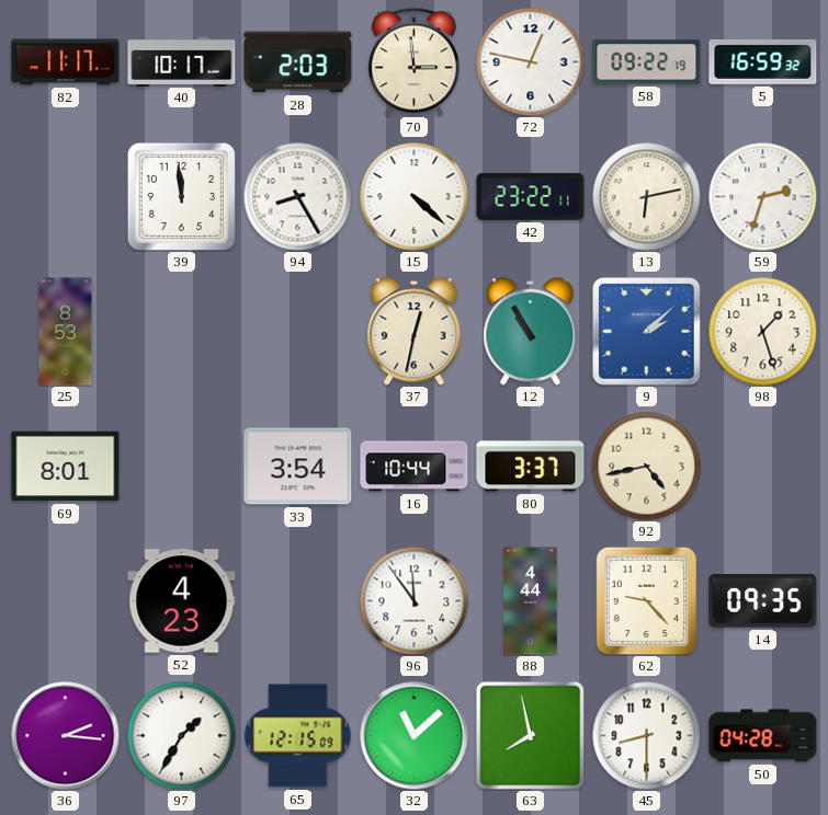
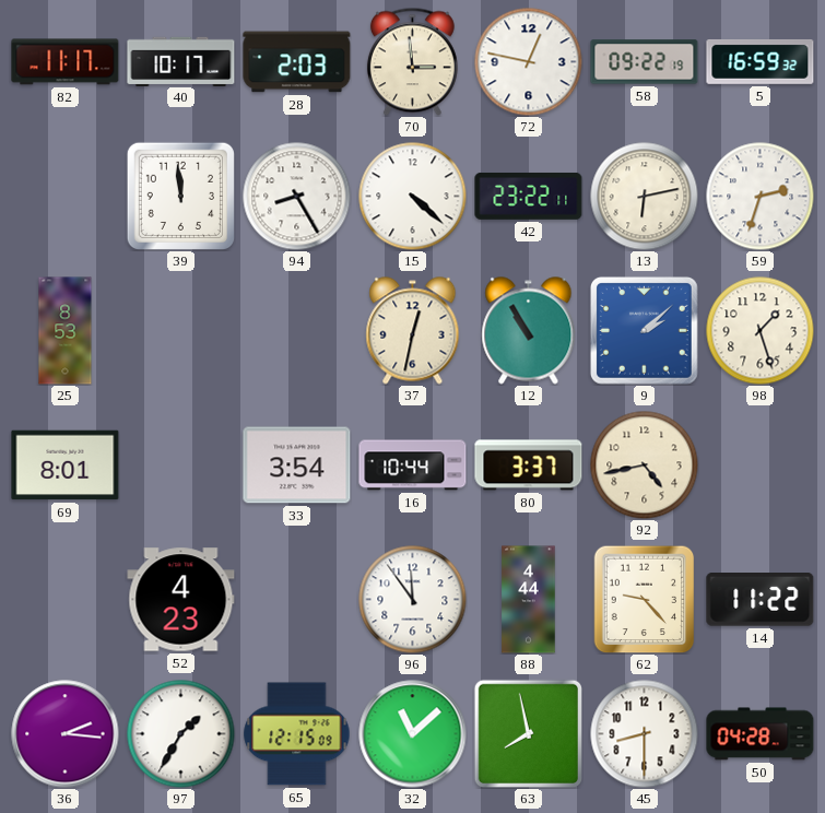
14: 09:35 -> 11:22
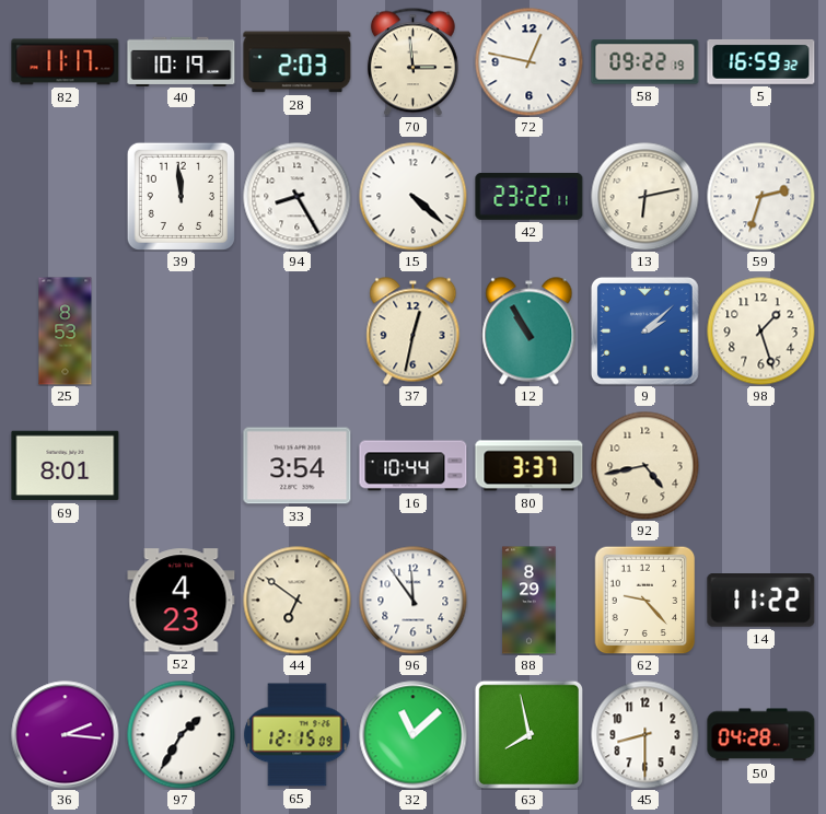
40: 10:17 -> 10:19
44: none -> 6:51
88: 4:44 -> 8:29
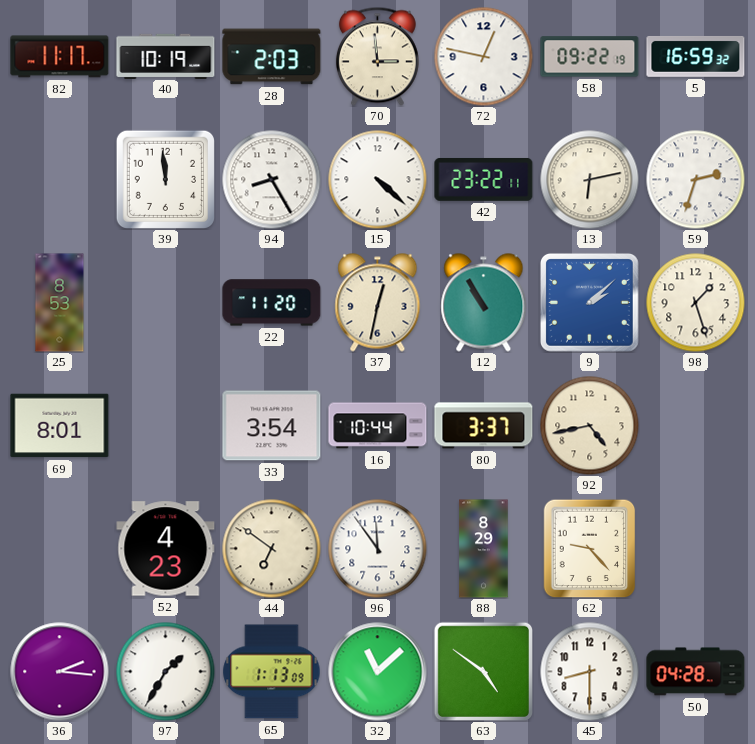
22: none -> 11:20
14: 11:22 -> none
65: 12:15 -> 1:13
63: 7:58 -> 4:51
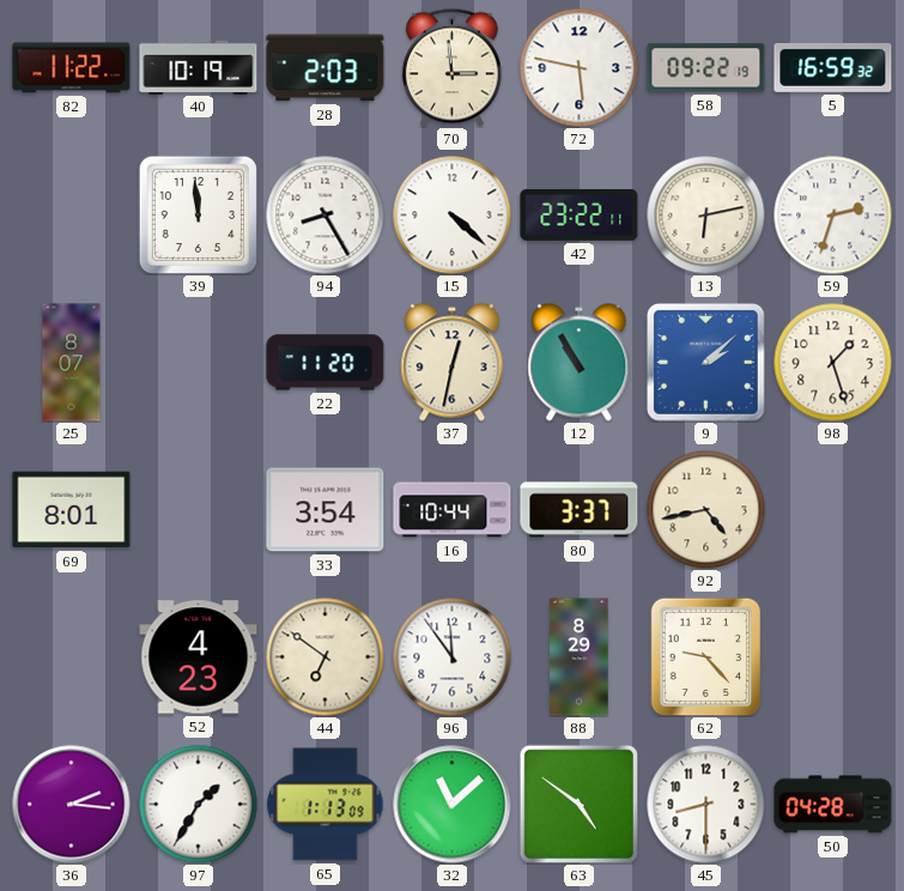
82: 11:17 -> 11:22
72: 12:47 -> 5:47
25: 8:53 -> 8:07
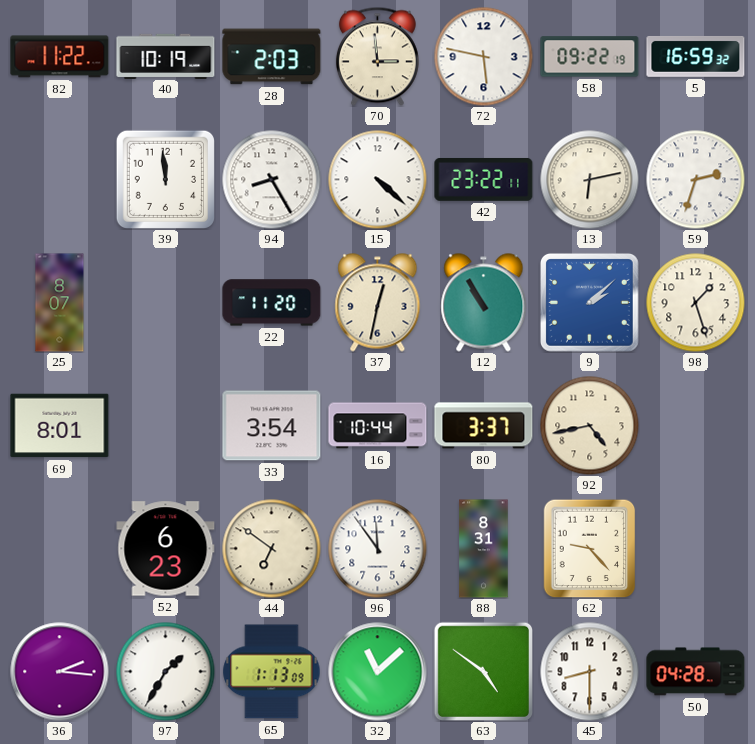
52: 4:23 -> 6:23
88: 8:29 -> 8:31
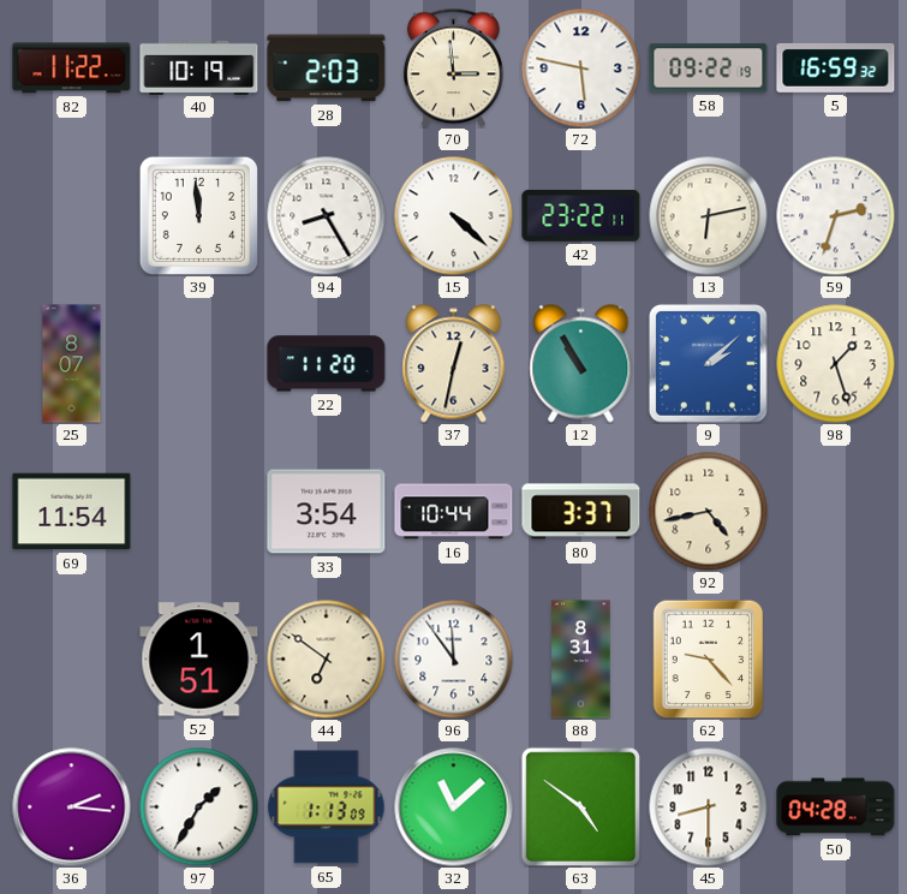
69: 8:01 -> 11:54
52: 6:23 -> 1:51
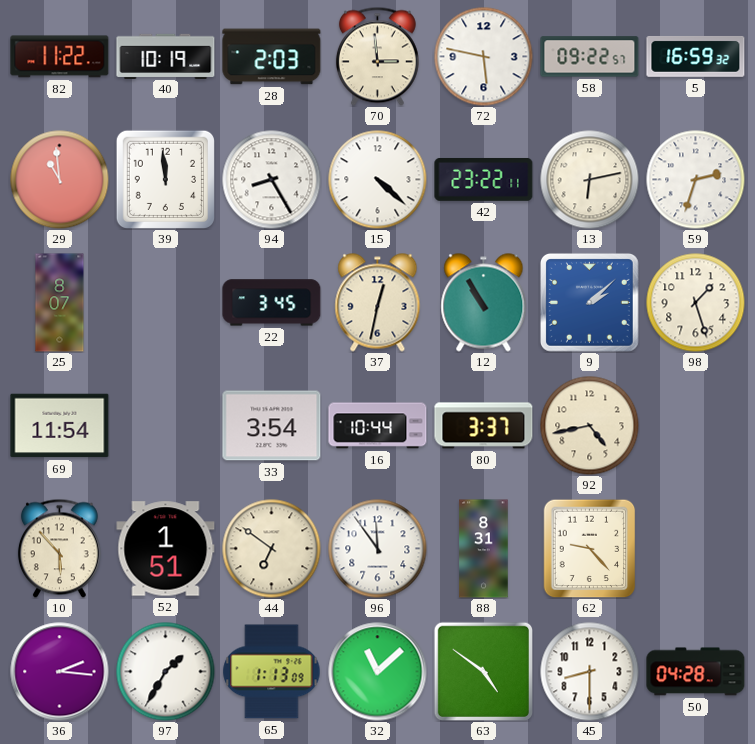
58: 09:22:19 -> 09:22:57
29: none -> 10:59
22: 11:20 -> 3:45
10: none -> 5:53
